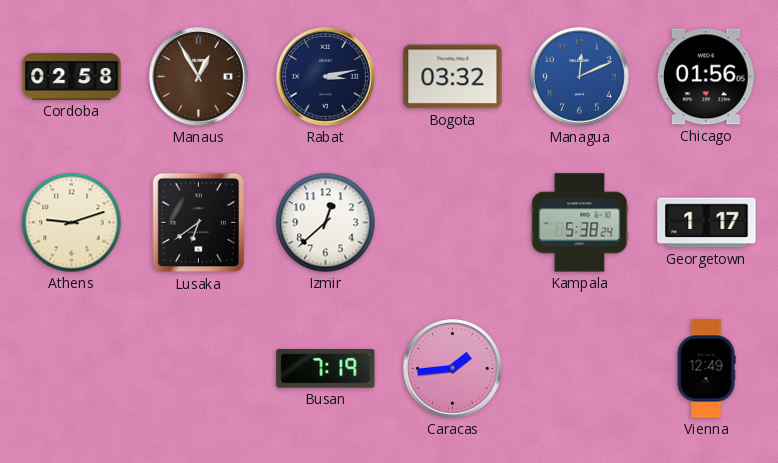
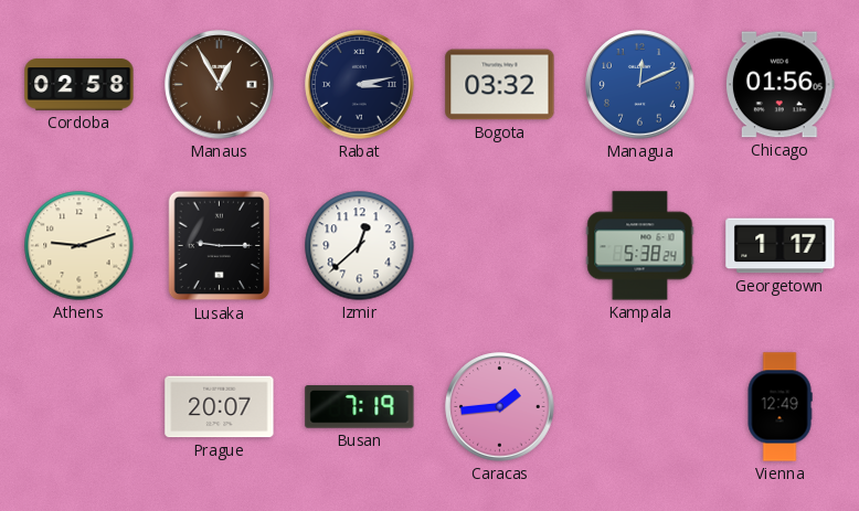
Lusaka: 6:39 -> 9:15
Prague: none -> 20:07
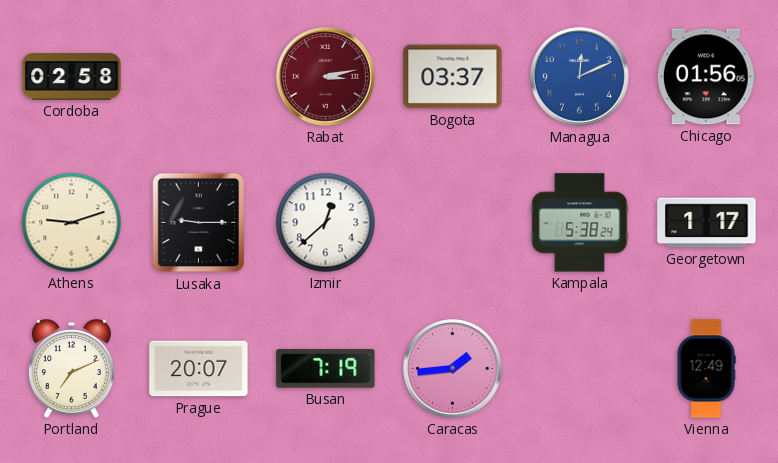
Manaus: 12:55 -> none
Rabat dial: navy -> burgundy
Bogota: 03:32 -> 03:37
Portland: none -> 7:11
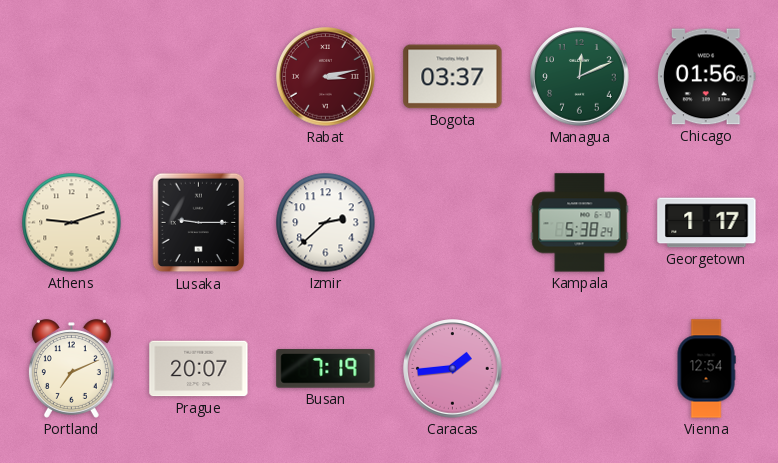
Cordoba: 02:58 -> none
Managua dial: blue -> green
Izmir: 12:38 -> 2:38
Vienna: 12:49 -> 12:54
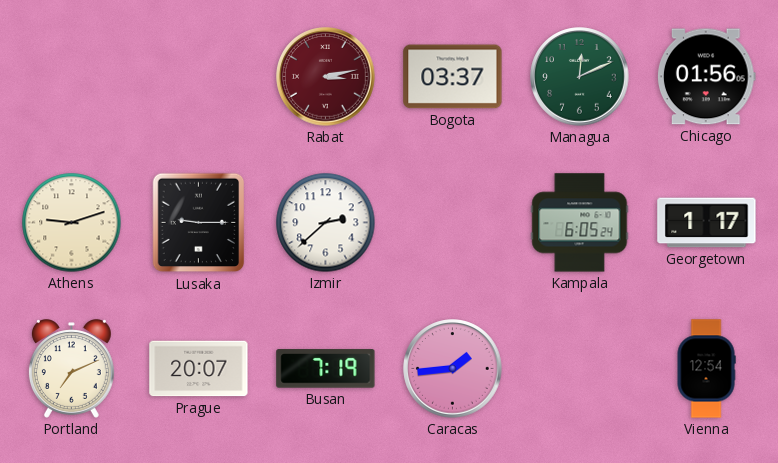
Kampala: 5:38 -> 6:05
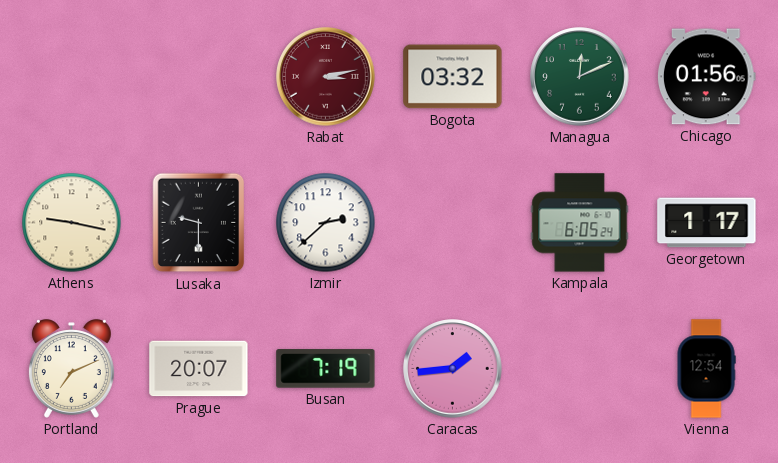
Bogota: 03:37 -> 03:32
Athens: 9:12 -> 9:17
Lusaka: 9:15 -> 9:30
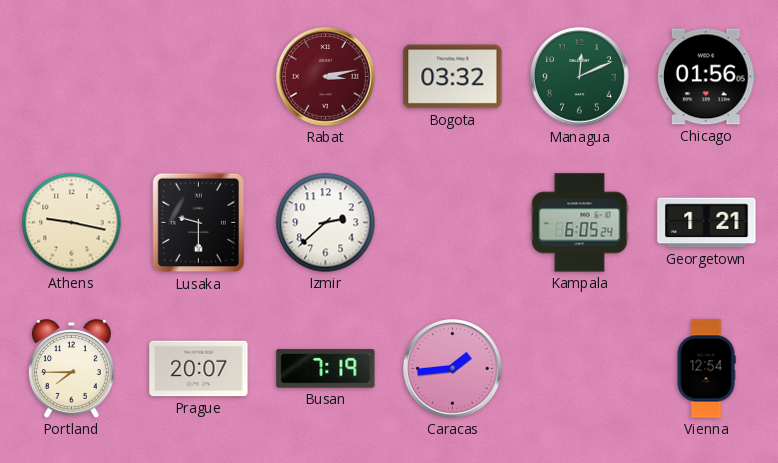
Georgetown: 1:17 -> 1:21
Portland: 7:11 -> 7:45
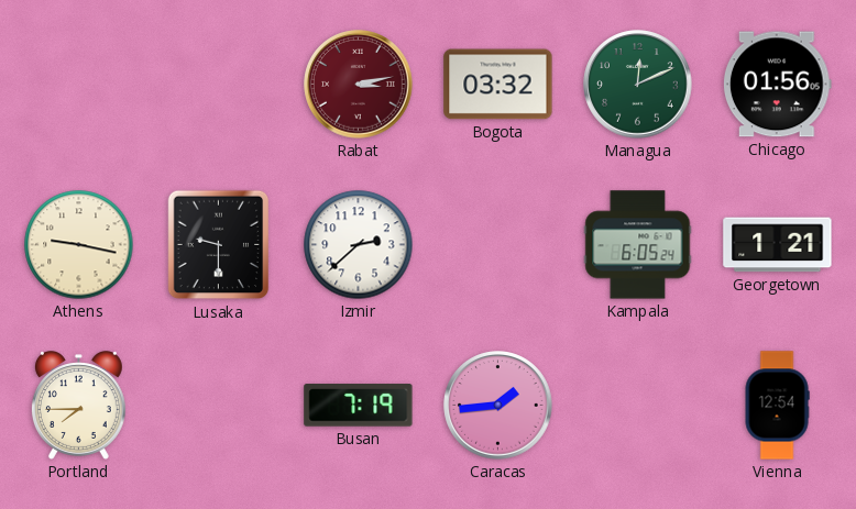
Prague: 20:07 -> none
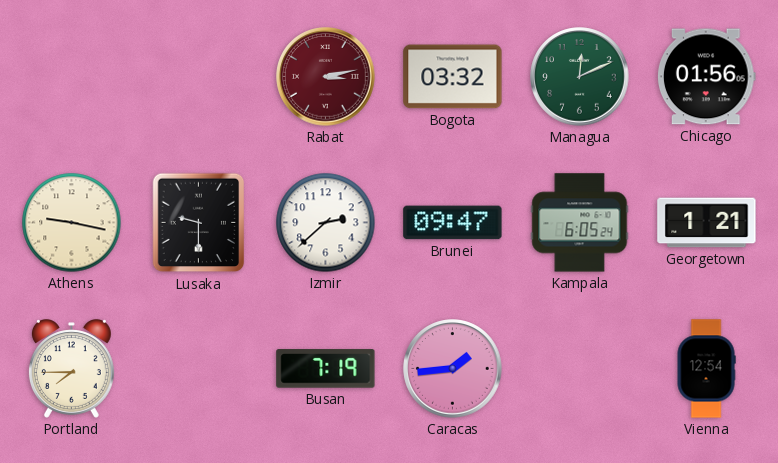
Brunei: none -> 09:47
